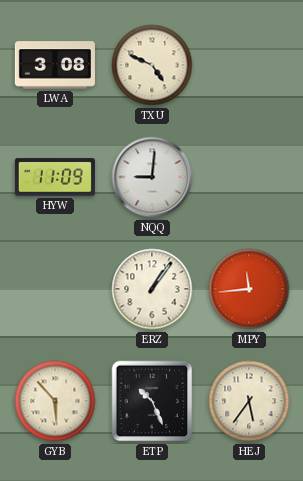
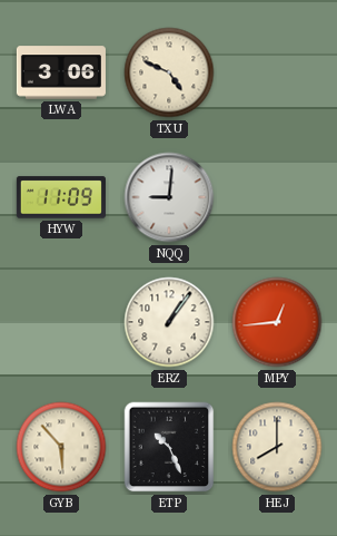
LWA: 3:08 -> 3:06
MPY: 11:44 -> 12:44
HEJ: 5:36 -> 8:00
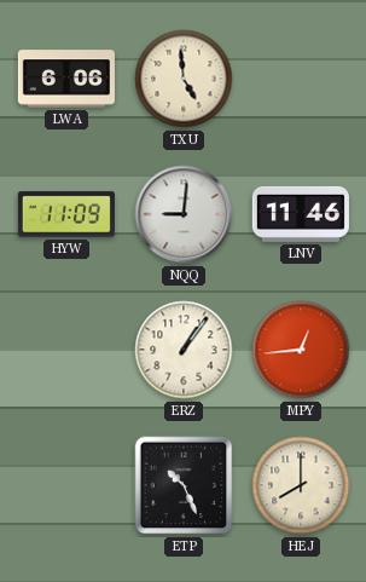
LWA: 3:06 -> 6:06
TXU: 4:49 -> 4:59
LNV: none -> 11:46
GYB: 5:53 -> none
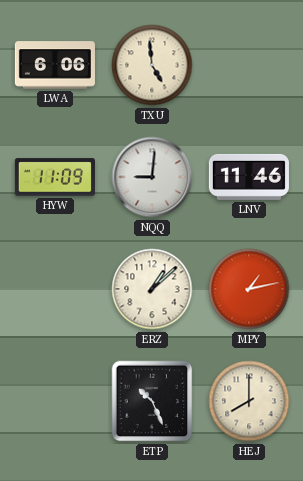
ERZ: 1:06 -> 1:08
MPY: 12:44 -> 1:13
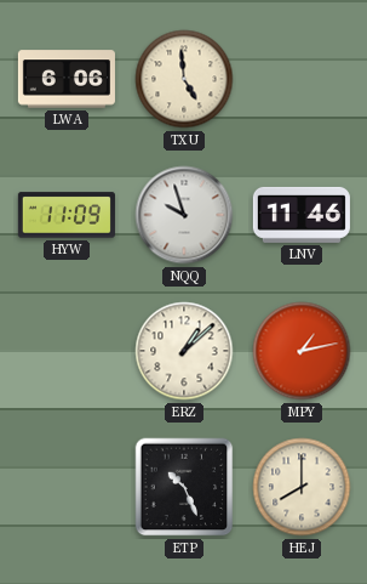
NQQ: 9:01 -> 9:57
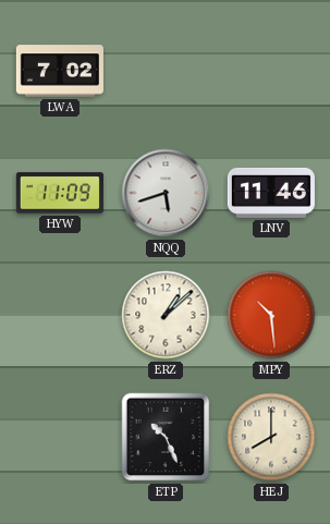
LWA: 6:06 -> 7:02
TXU: 4:59 -> none
NQQ: 9:57 -> 5:42
MPY: 1:13 -> 10:29
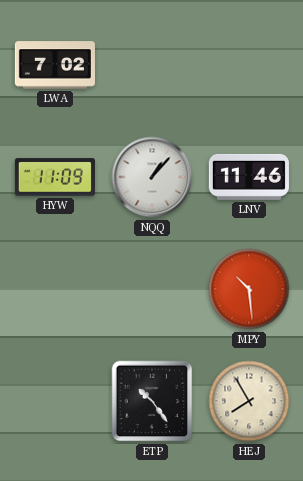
NQQ: 5:42 -> 1:07
ERZ: 1:08 -> none
ETP: 10:26 -> 10:24
HEJ: 8:00 -> 7:55
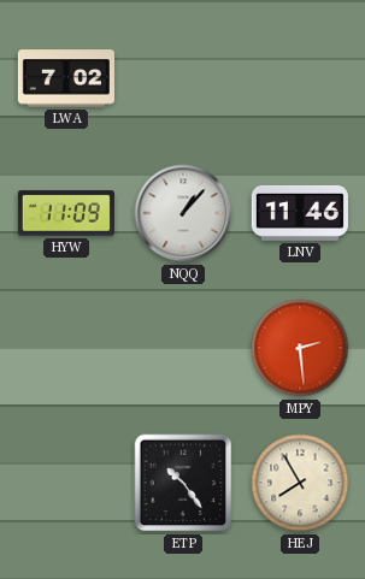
MPY: 10:29 -> 2:29
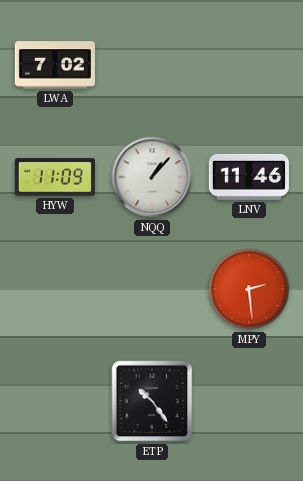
HEJ: 7:55 -> none
